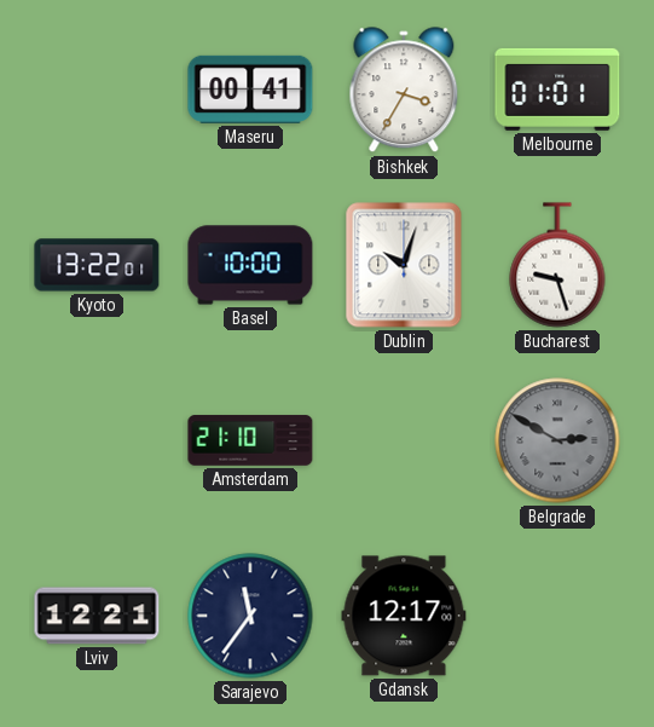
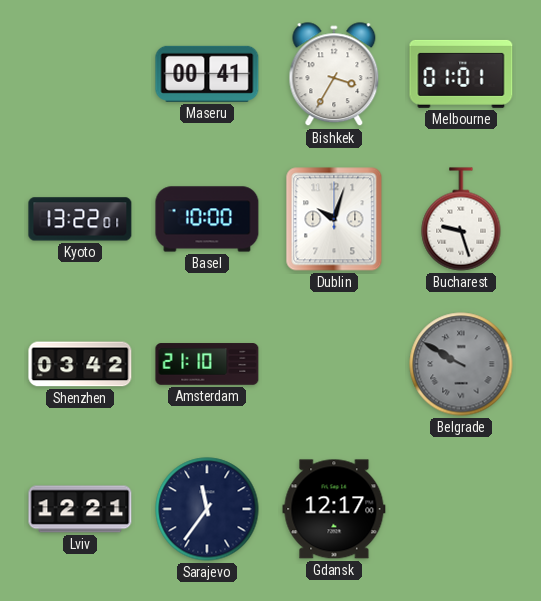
Shenzhen: none -> 03:42
Belgrade: 2:50 -> 9:50
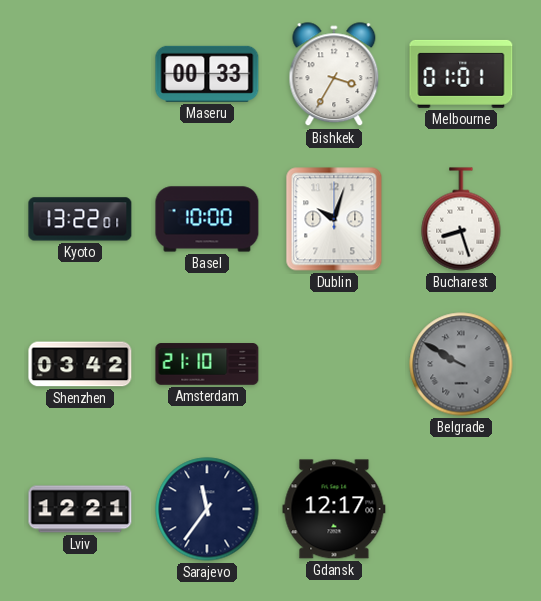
Maseru: 00:41 -> 00:33
Bucharest: 9:27 -> 8:27
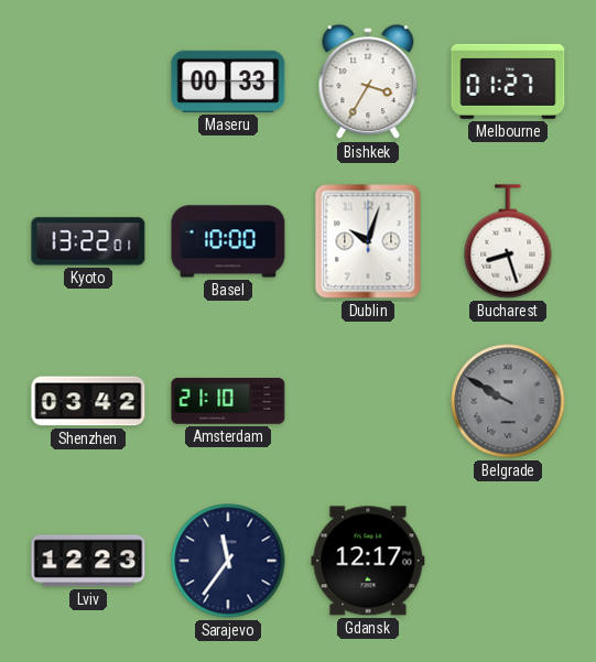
Melbourne: 01:01 -> 01:27
Lviv: 12:21 -> 12:23
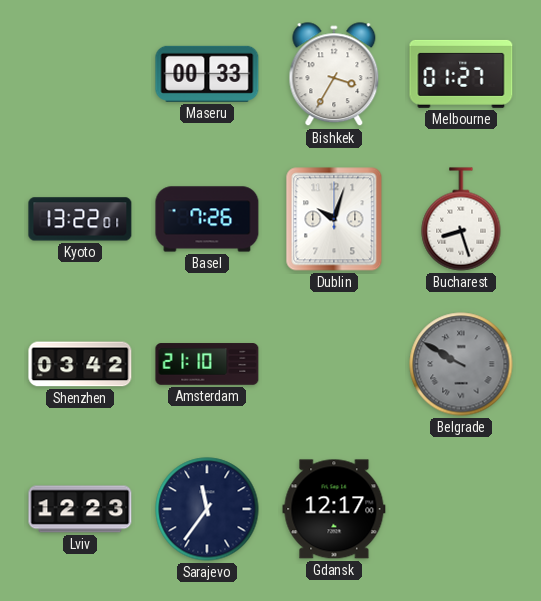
Basel: 10:00 -> 7:26
